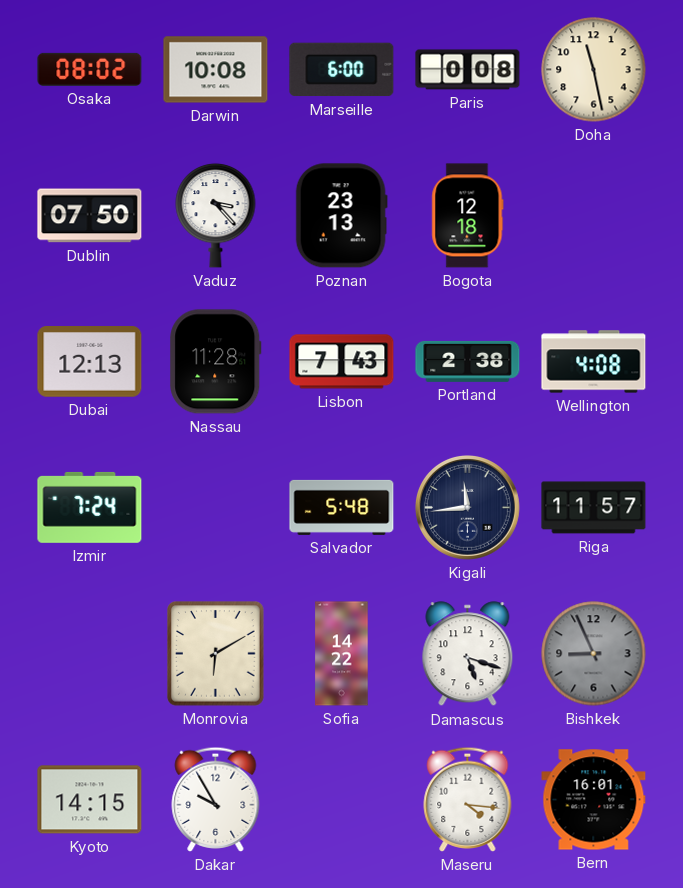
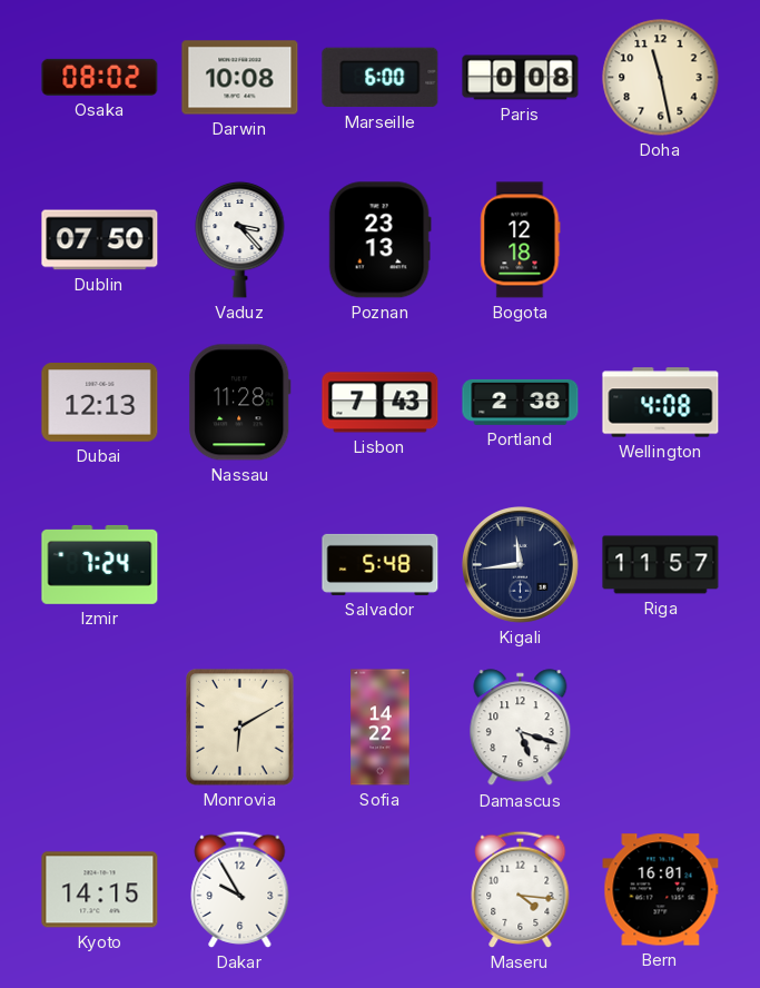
Bishkek: 8:56 -> none
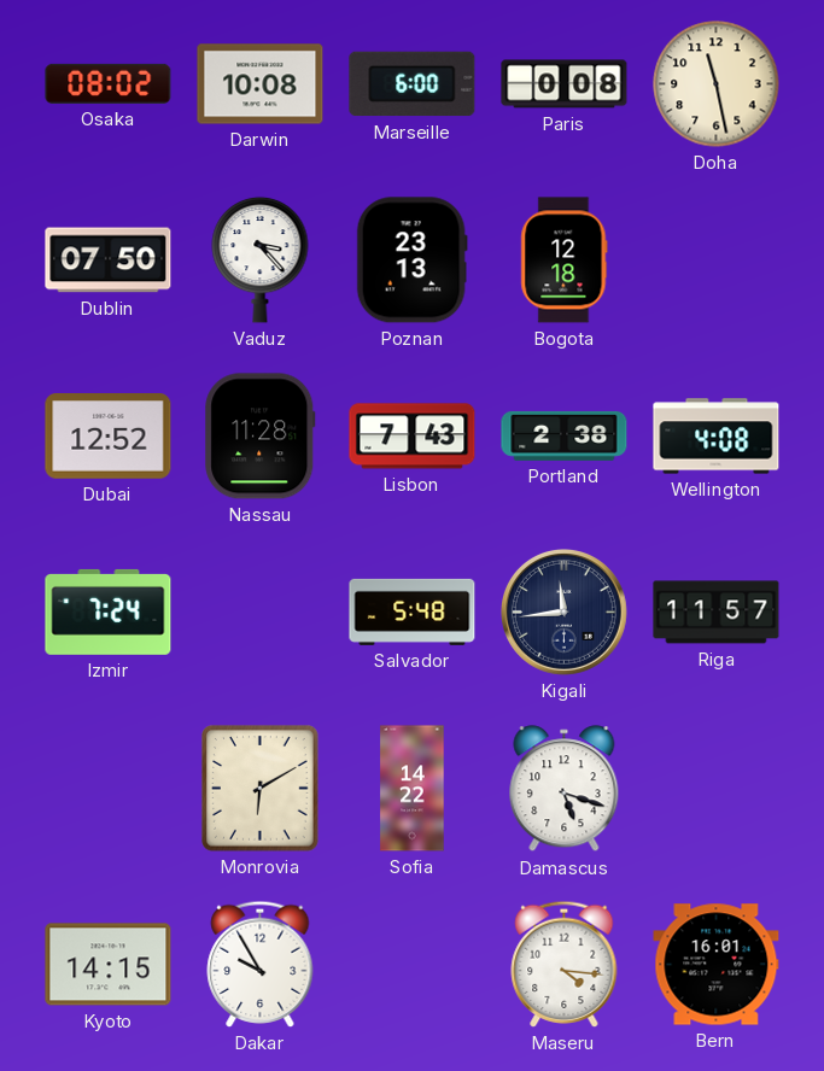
Dubai: 12:13 -> 12:52
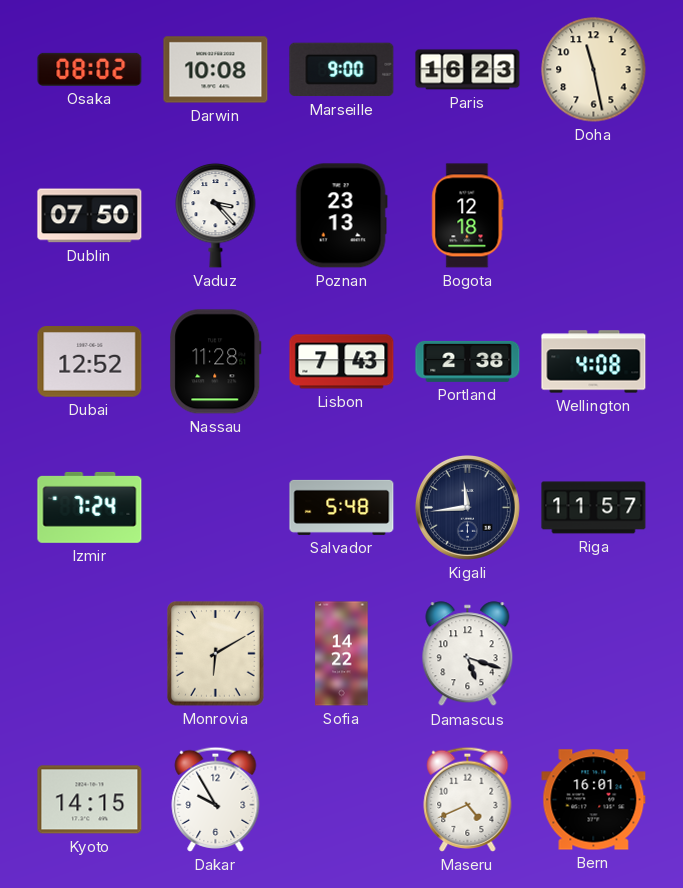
Marseille: 6:00 -> 9:00
Paris: 0:08 -> 16:23
Maseru: 4:16 -> 4:41
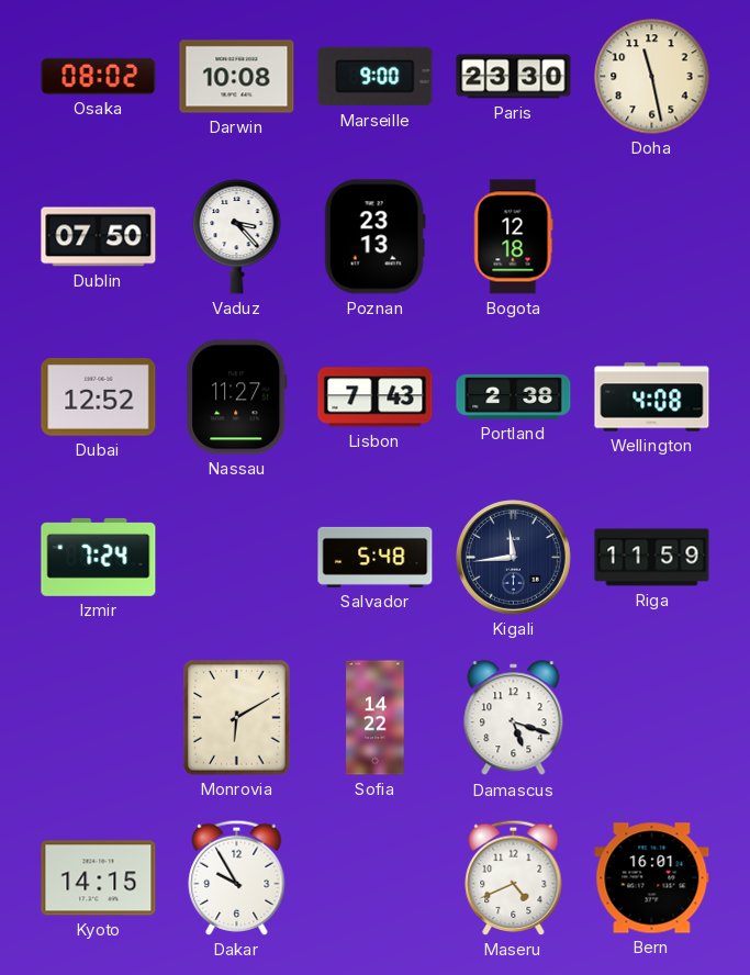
Paris: 16:23 -> 23:30
Nassau: 11:28 -> 11:27
Riga: 11:57 -> 11:59
